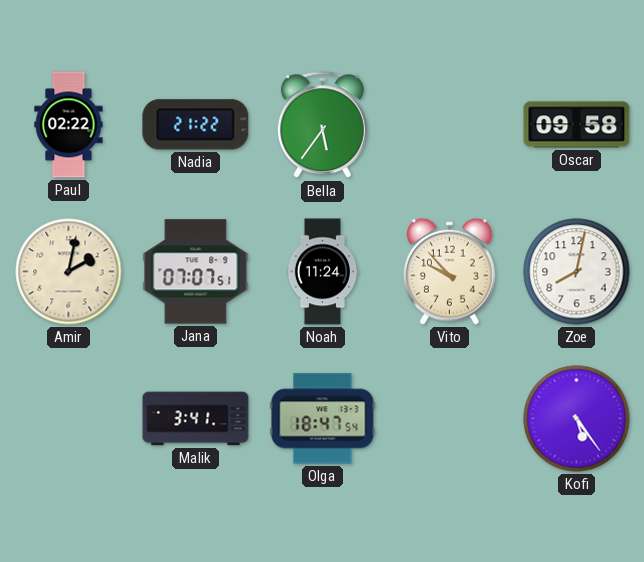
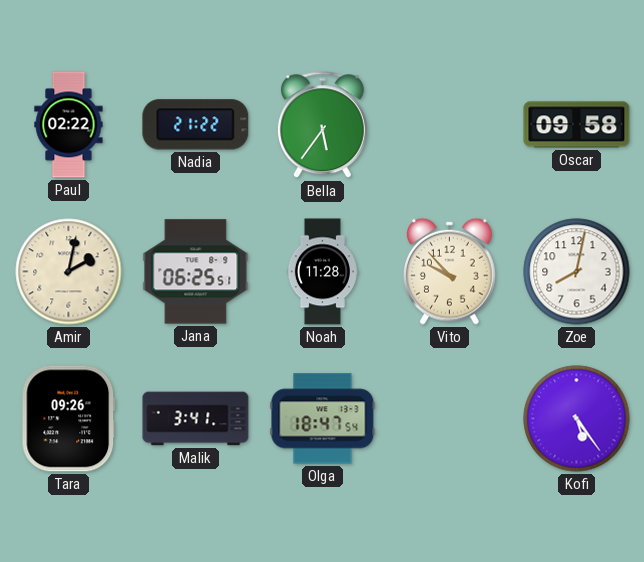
Jana: 07:07 -> 06:25
Noah: 11:24 -> 11:28
Tara: none -> 09:26
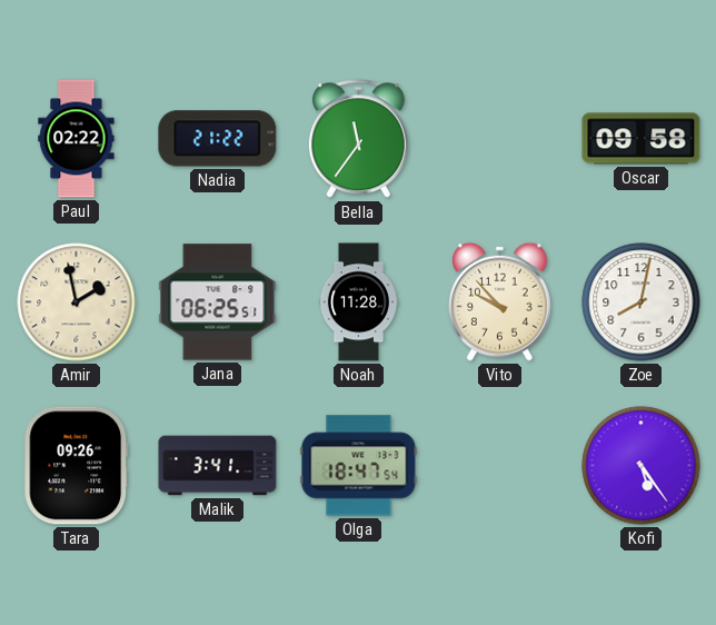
Bella: 5:36 -> 11:36
Amir: 2:02 -> 1:58
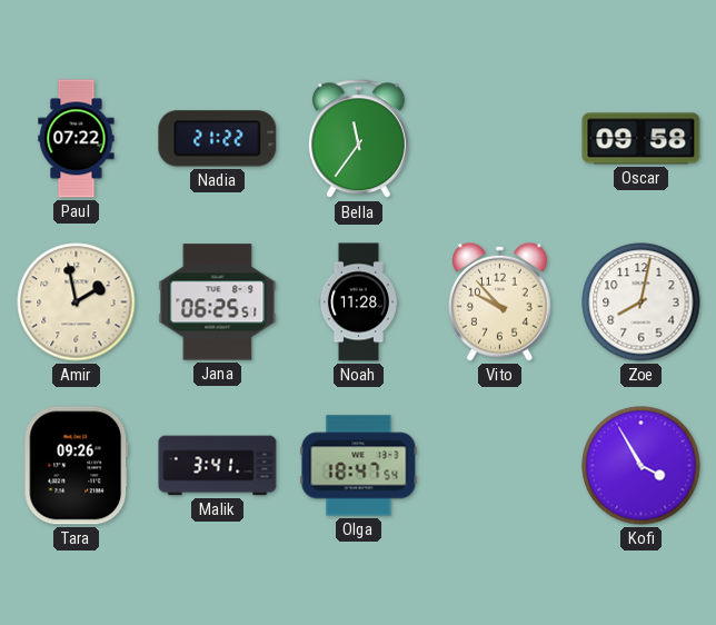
Paul: 02:22 -> 07:22
Kofi: 5:24 -> 3:55
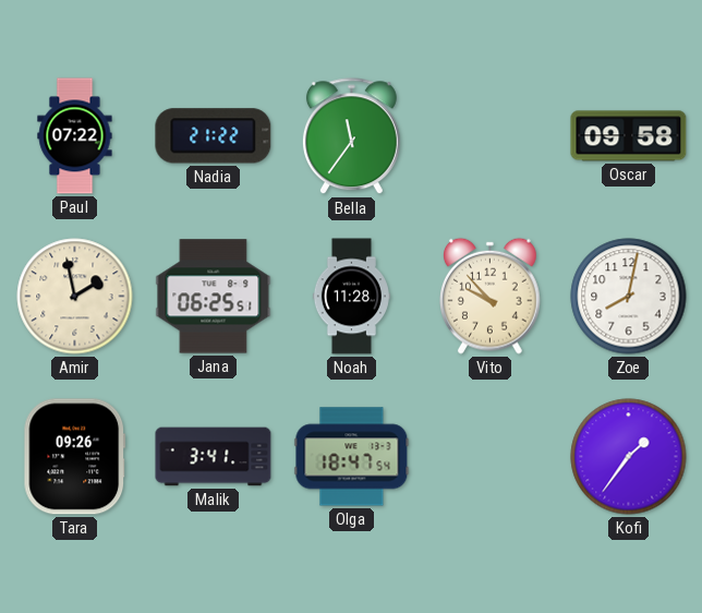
Kofi: 3:55 -> 1:36
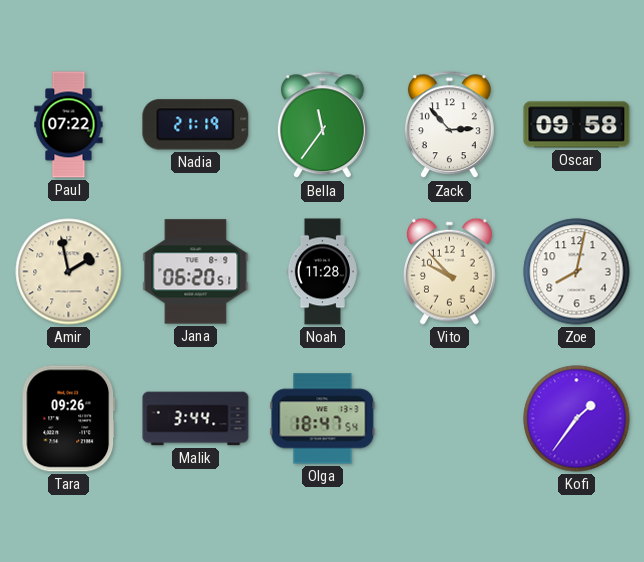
Nadia: 21:22 -> 21:19
Zack: none -> 2:53
Jana: 06:25 -> 06:20
Malik: 3:41 -> 3:44
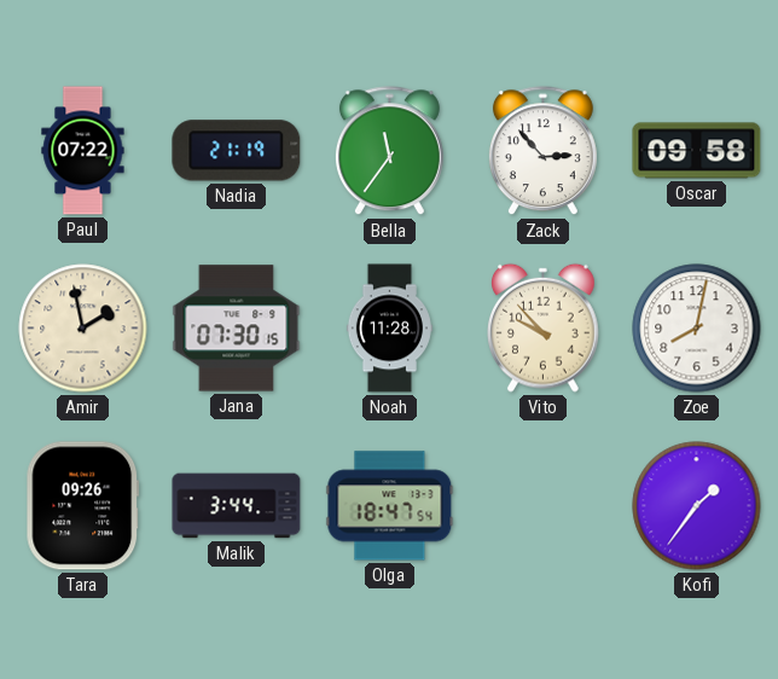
Jana: 06:20 -> 07:30
